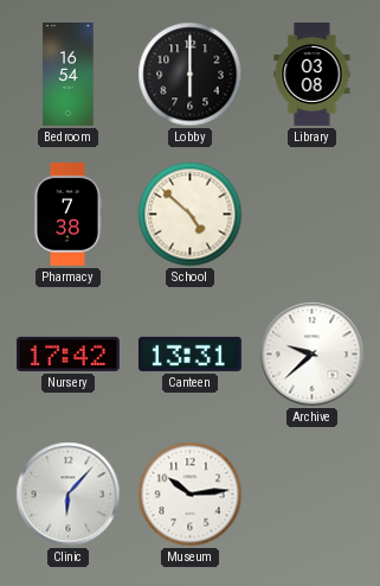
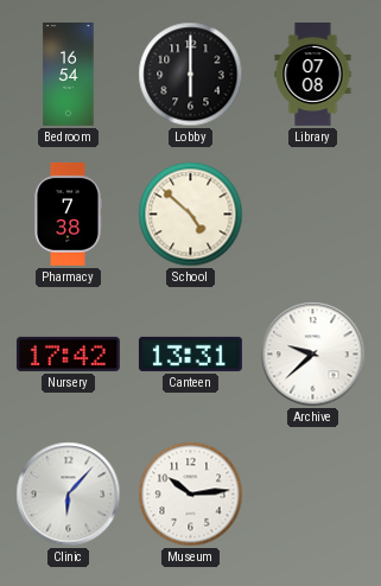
Library: 03:08 -> 07:08
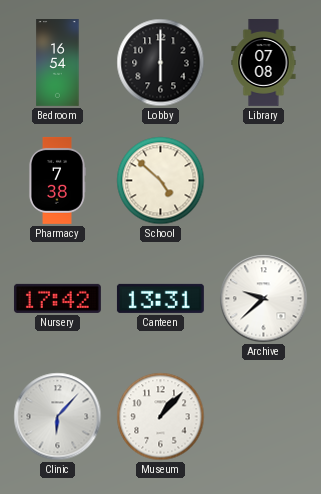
Museum: 10:14 -> 1:07
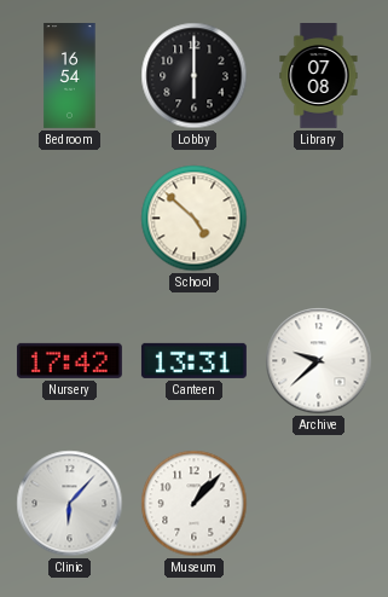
Pharmacy: 7:38 -> none
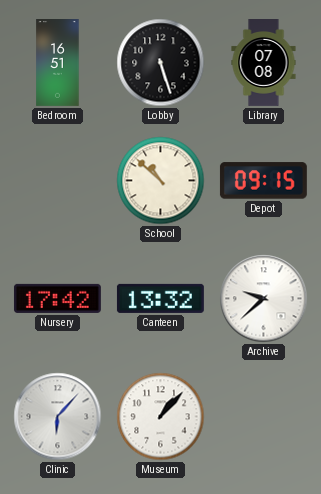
Bedroom: 16:54 -> 16:51
Lobby: 6:00 -> 5:27
School: 4:52 -> 10:52
Depot: none -> 09:15
Canteen: 13:31 -> 13:32
